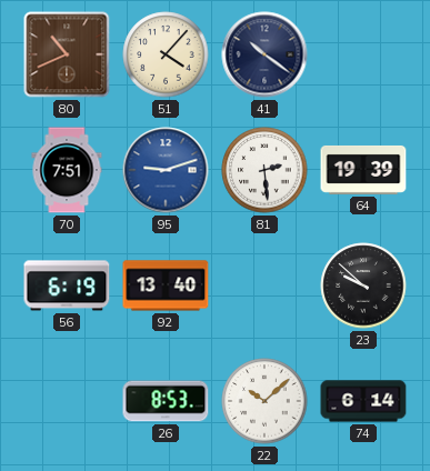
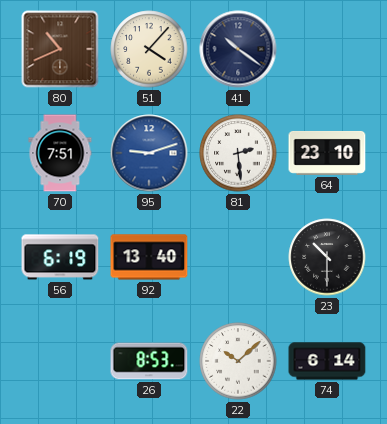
64: 19:39 -> 23:10
23: 9:52 -> 10:30
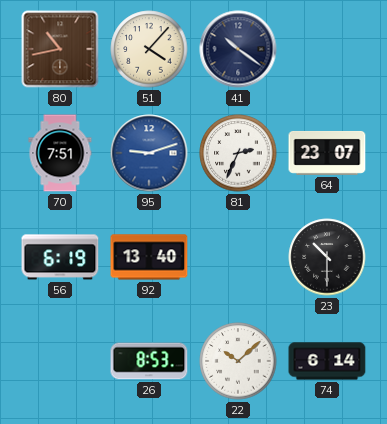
80: 10:41 -> 10:43
81: 2:29 -> 2:34
64: 23:10 -> 23:07
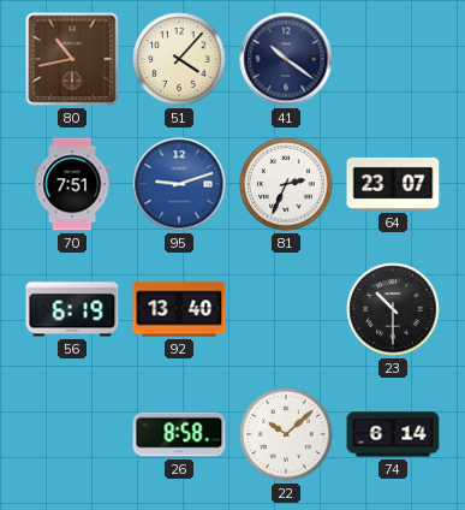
26: 8:53 -> 8:58
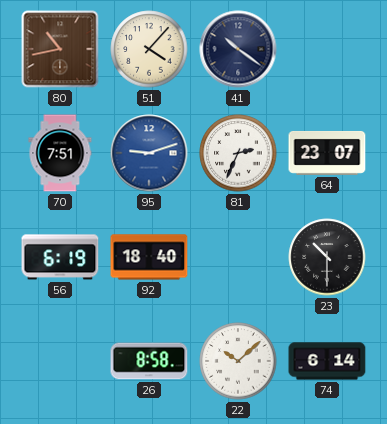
92: 13:40 -> 18:40
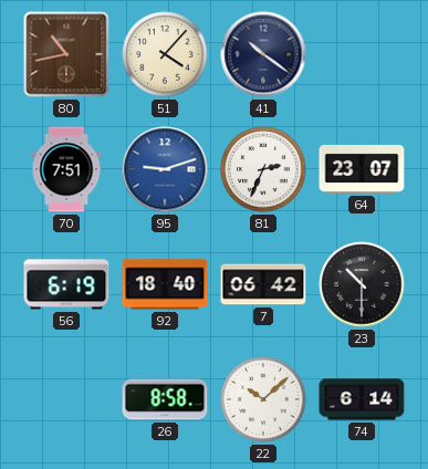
7: none -> 06:42
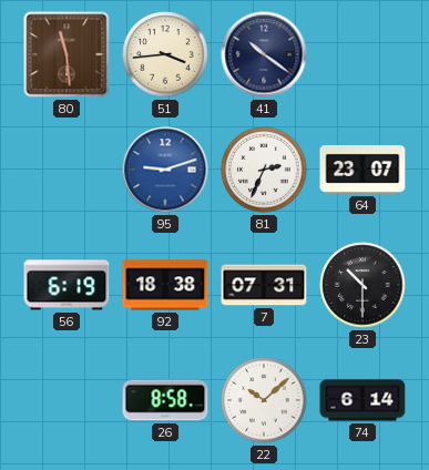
80: 10:43 -> 11:29
51: 4:07 -> 3:44
70: 7:51 -> none
92: 18:40 -> 18:38
7: 06:42 -> 07:31
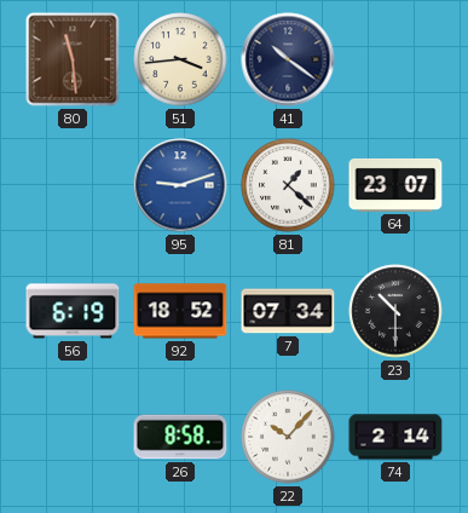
81: 2:34 -> 1:22
92: 18:38 -> 18:52
7: 07:31 -> 07:34
22: 10:08 -> 10:07
74: 6:14 -> 2:14
